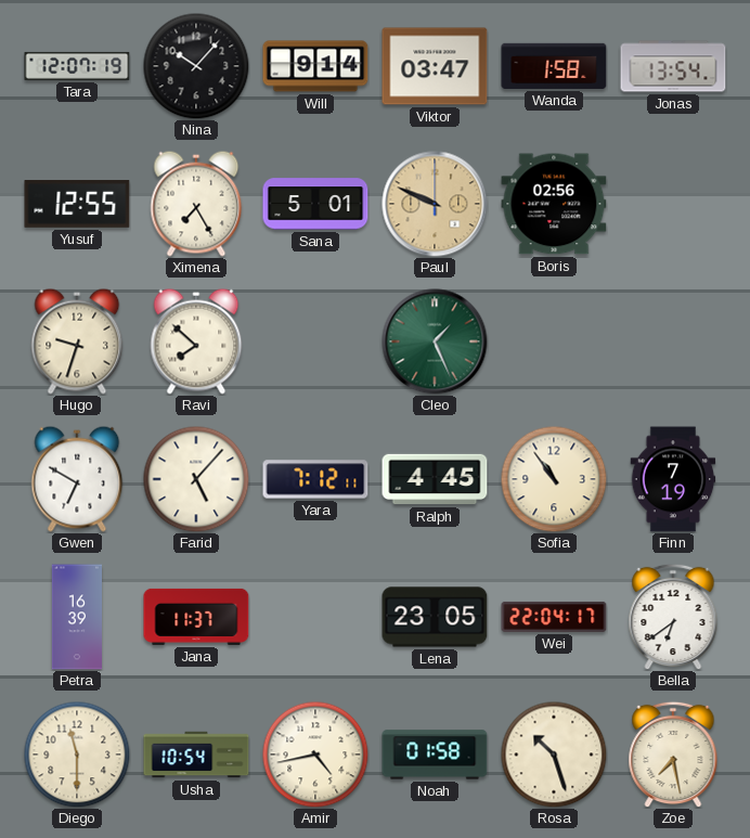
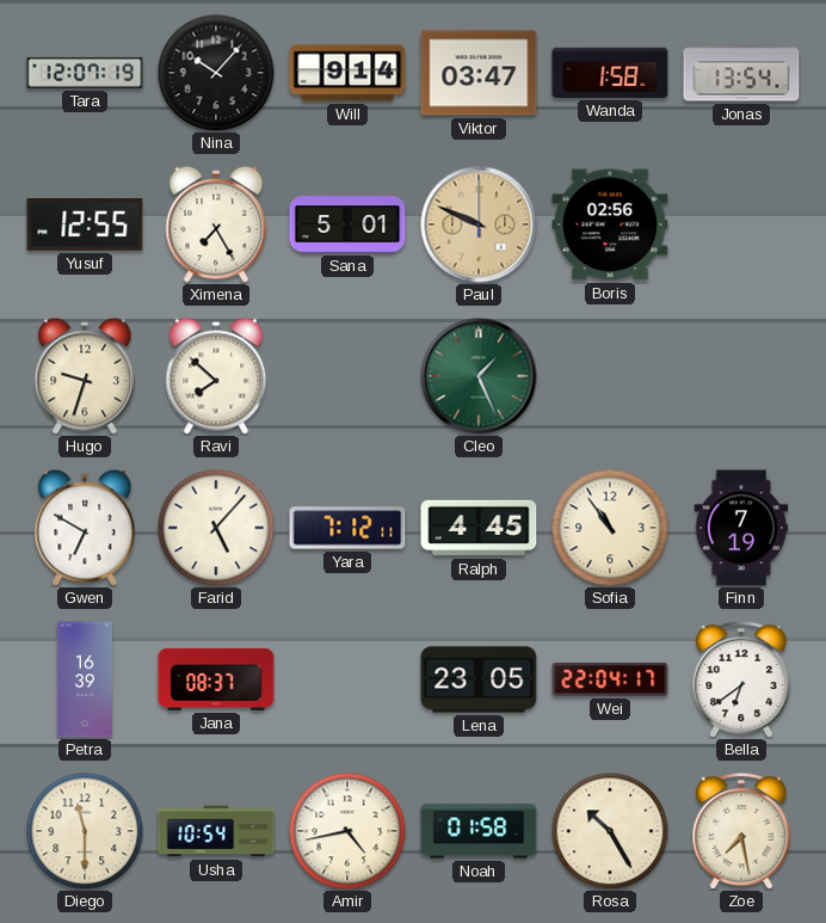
Jana: 11:37 -> 08:37
Rosa: 10:27 -> 10:25
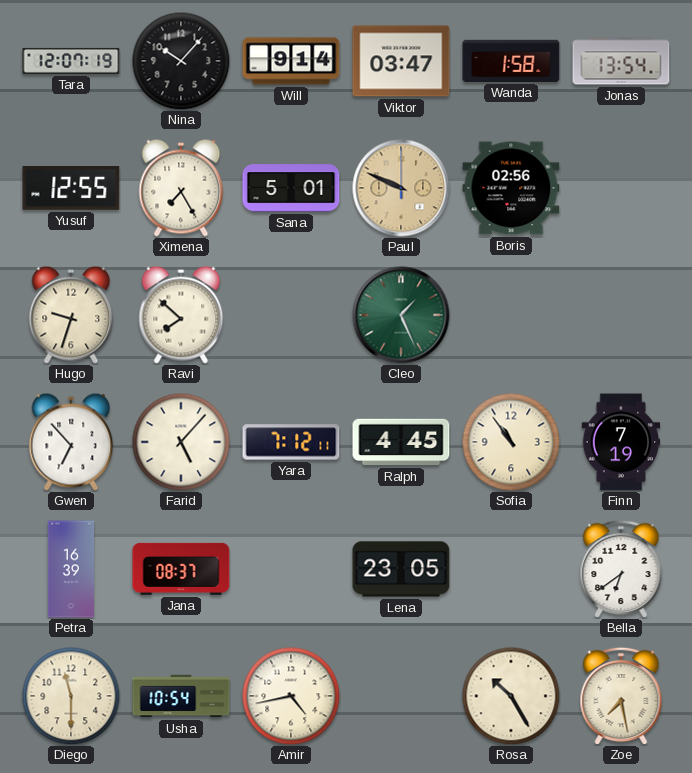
Gwen: 6:50 -> 6:53
Wei: 22:04 -> none
Noah: 01:58 -> none
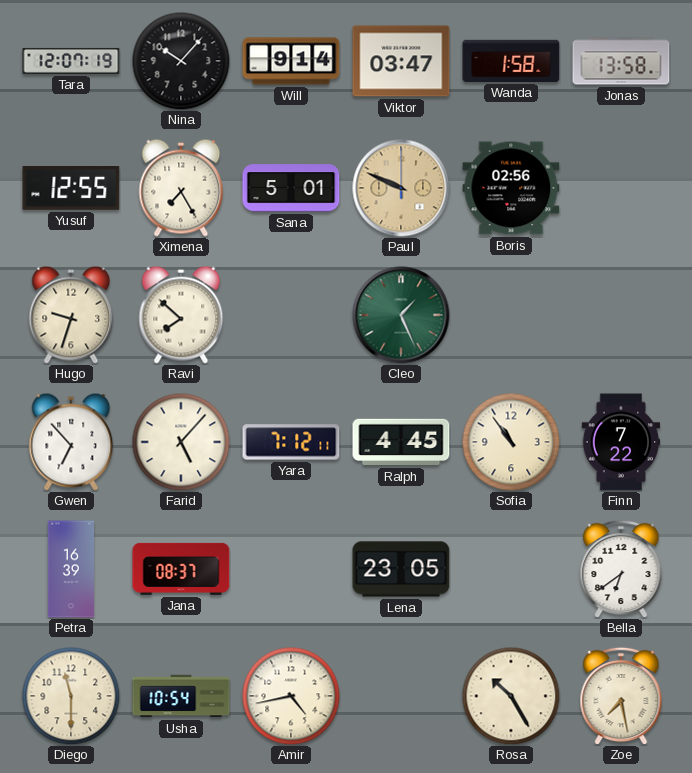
Jonas: 13:54 -> 13:58
Finn: 7:19 -> 7:22
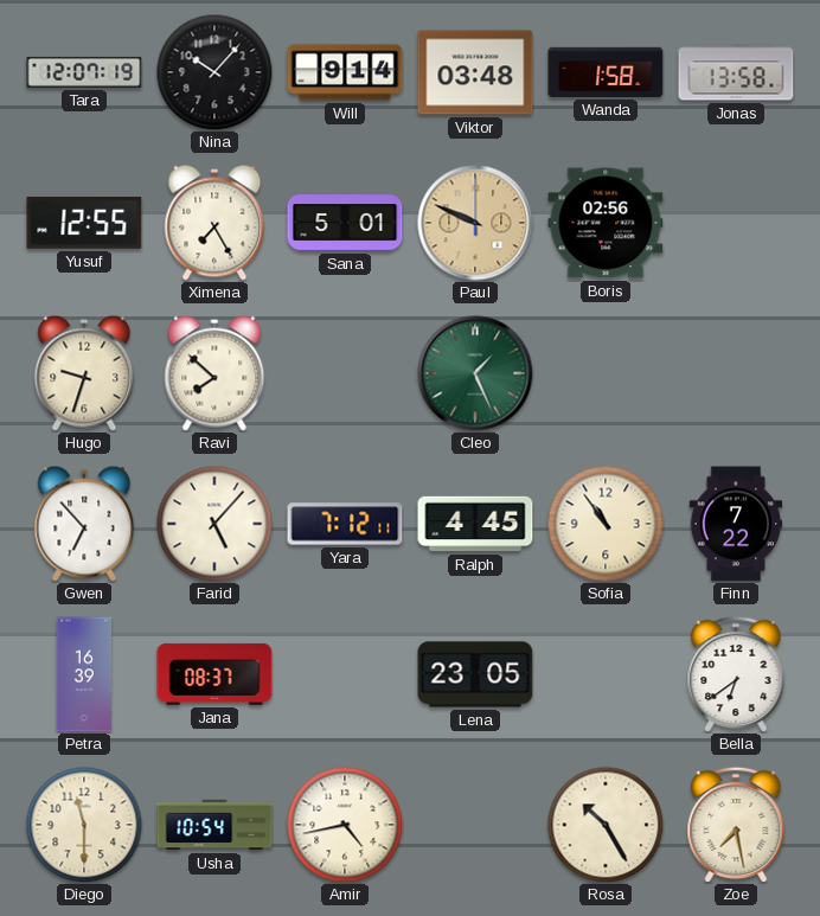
Viktor: 03:47 -> 03:48
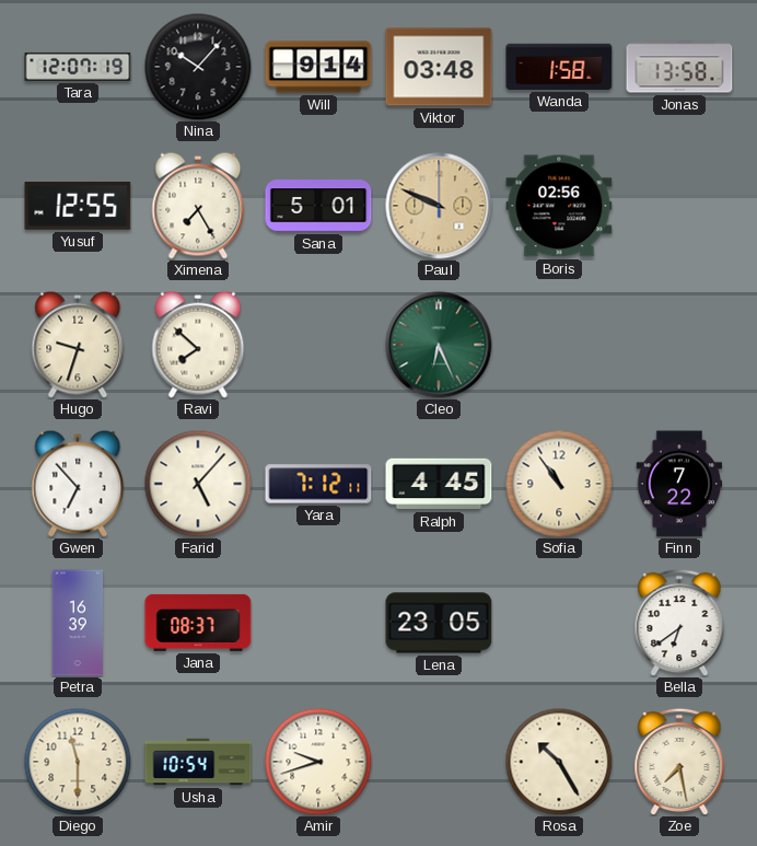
Cleo: 1:26 -> 6:26
Amir: 4:43 -> 9:42
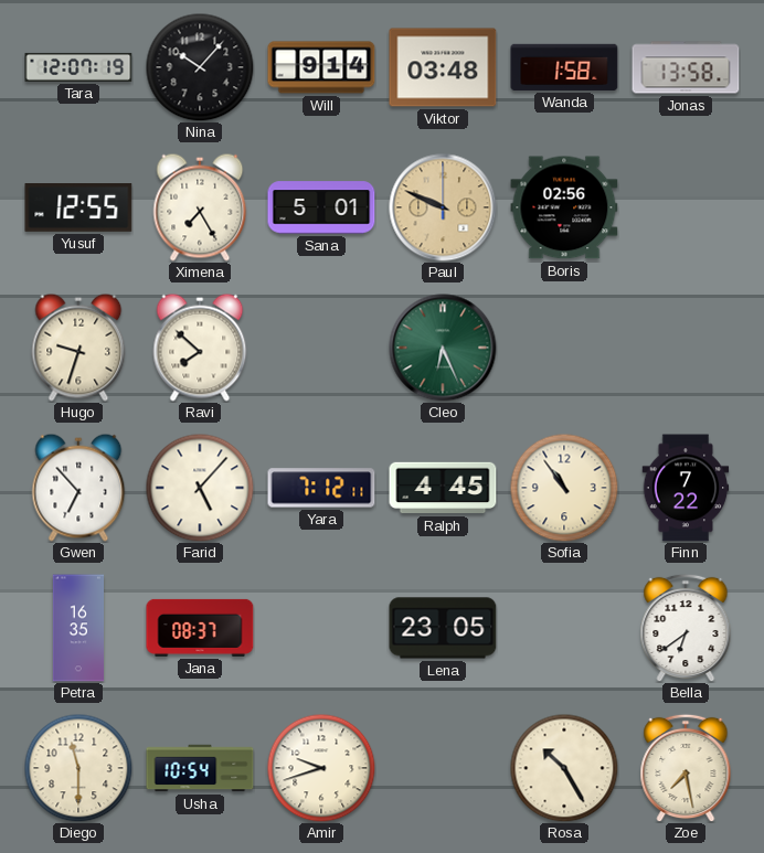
Petra: 16:39 -> 16:35
